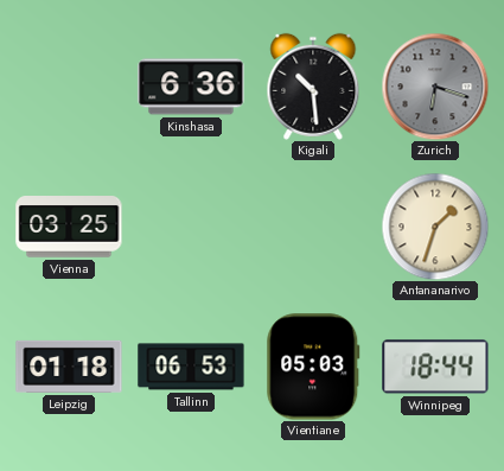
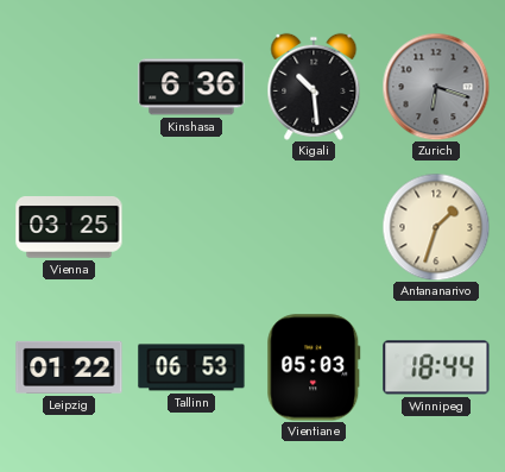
Leipzig: 01:18 -> 01:22
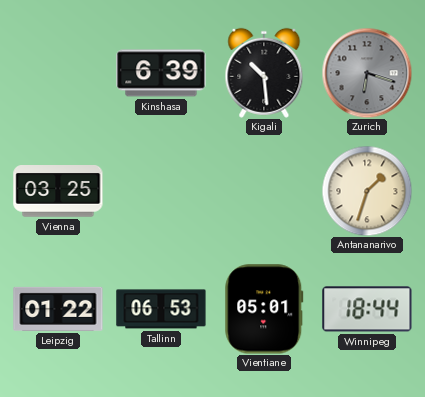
Kinshasa: 6:36 -> 6:39
Vientiane: 05:03 -> 05:01
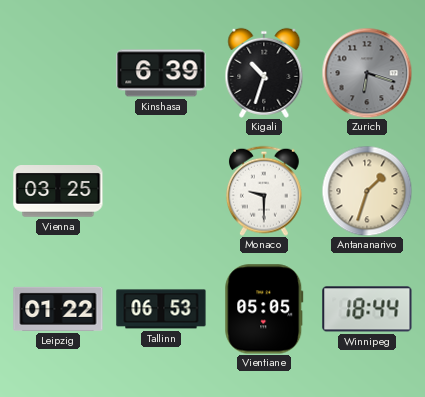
Kigali: 10:29 -> 10:33
Monaco: none -> 9:30
Vientiane: 05:01 -> 05:05
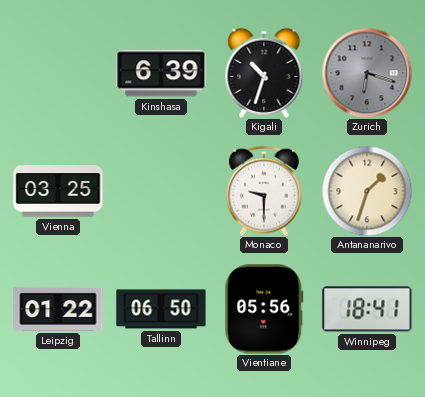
Tallinn: 06:53 -> 06:50
Vientiane: 05:05 -> 05:56
Winnipeg: 18:44 -> 18:41
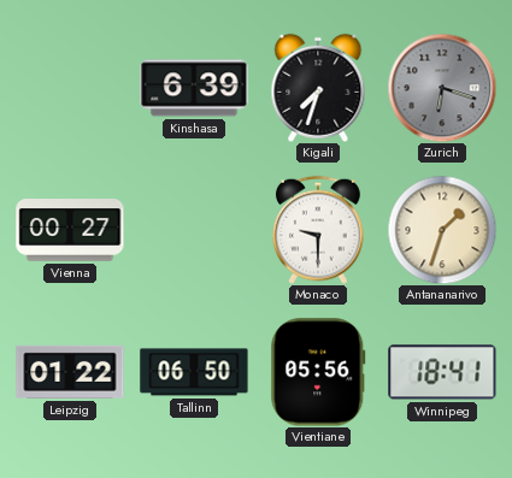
Kigali: 10:33 -> 7:33
Vienna: 03:25 -> 00:27
